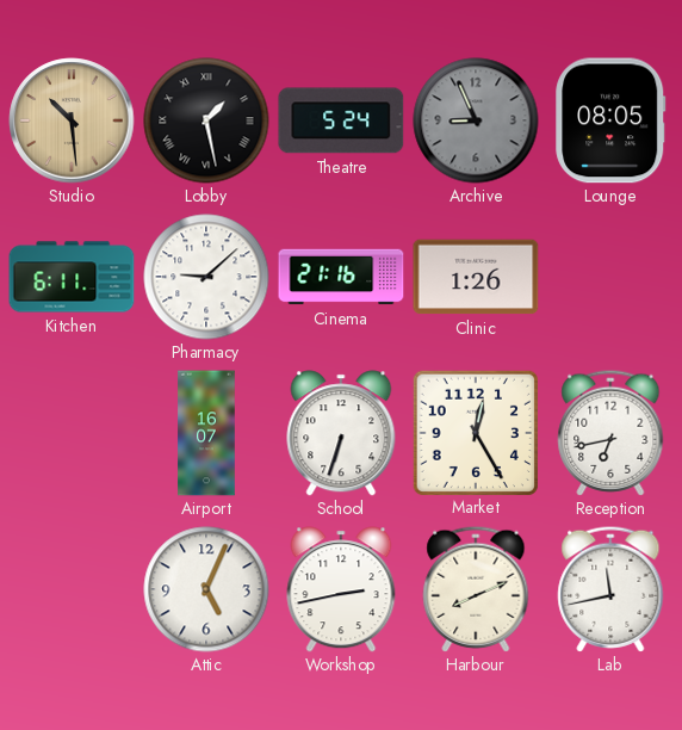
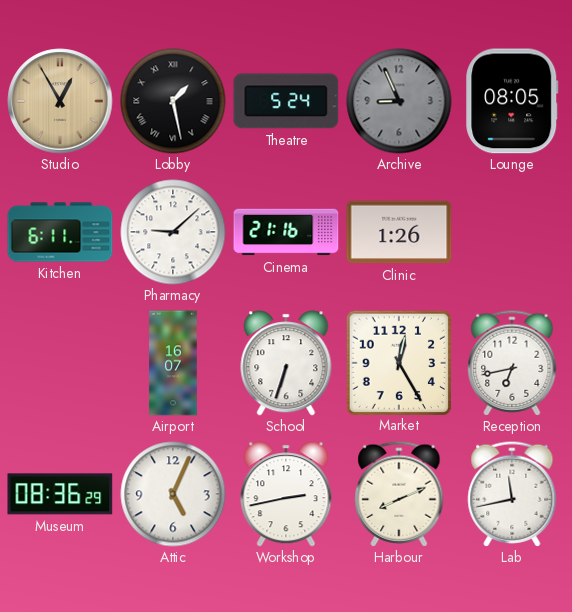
Studio: 10:29 -> 12:55
Museum: none -> 08:36
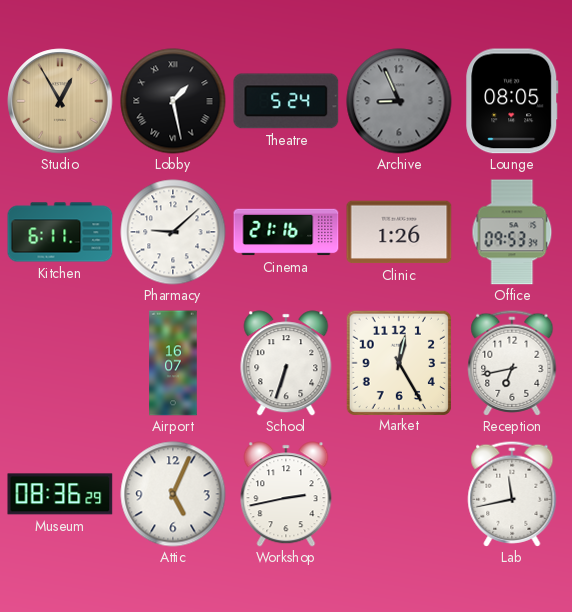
Office: none -> 09:53
Harbour: 8:11 -> none
